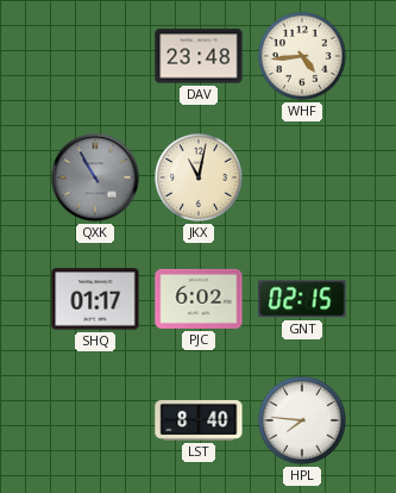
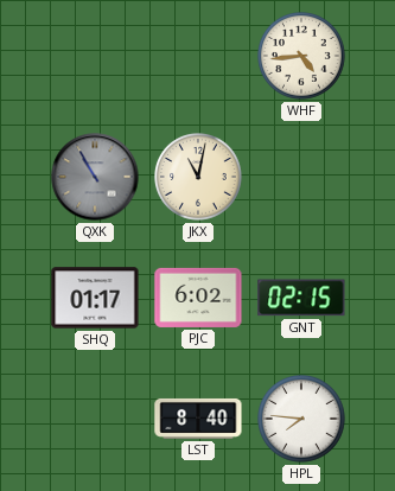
DAV: 23:48 -> none
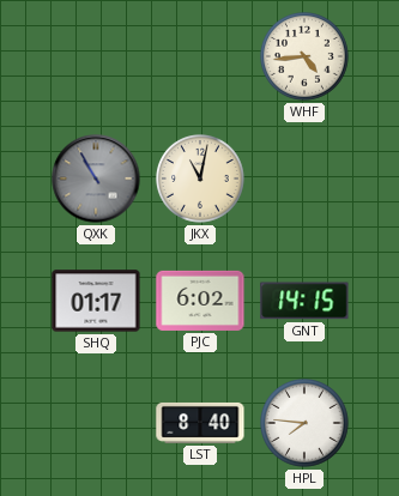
GNT: 02:15 -> 14:15
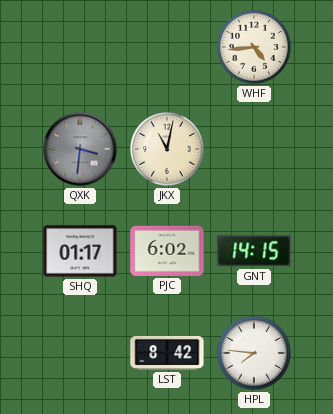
QXK: 10:55 -> 3:31
LST: 8:40 -> 8:42
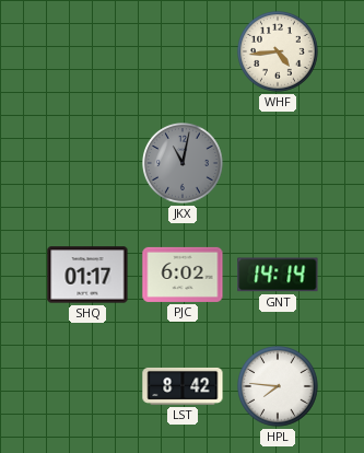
QXK: 3:31 -> none
JKX dial: cream -> grey
GNT: 14:15 -> 14:14
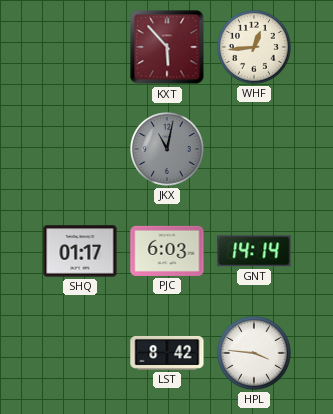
KXT: none -> 5:53
WHF: 4:44 -> 12:44
PJC: 6:02 -> 6:03
HPL: 7:46 -> 3:46
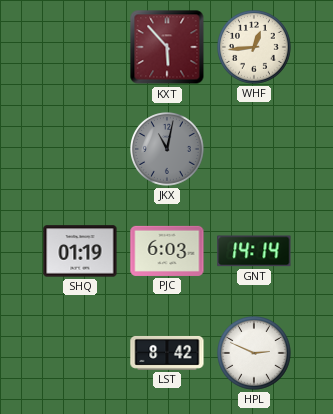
SHQ: 01:17 -> 01:19
HPL: 3:46 -> 2:49
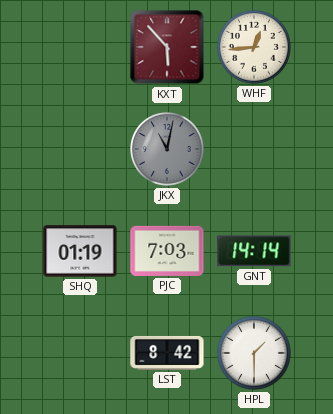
PJC: 6:03 -> 7:03
HPL: 2:49 -> 1:30
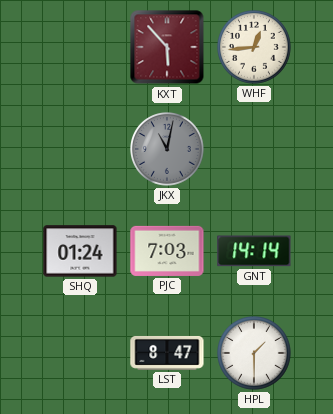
SHQ: 01:19 -> 01:24
LST: 8:42 -> 8:47
